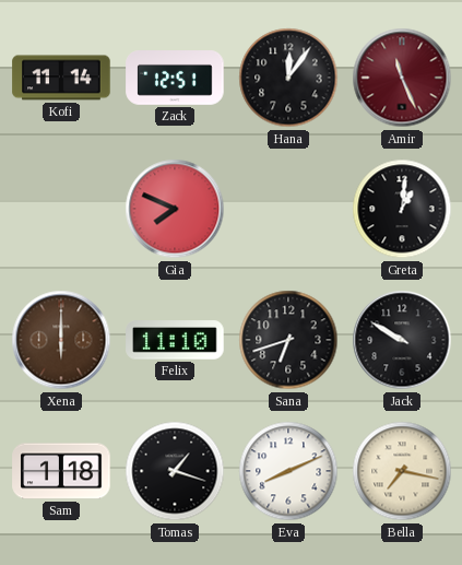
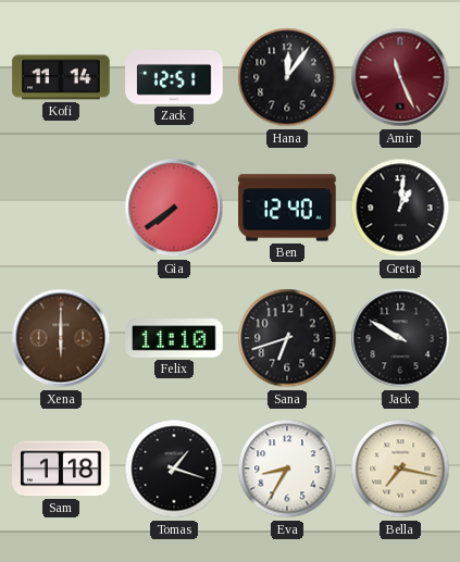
Gia: 7:49 -> 7:39
Ben: none -> 12:40
Eva: 8:11 -> 8:35
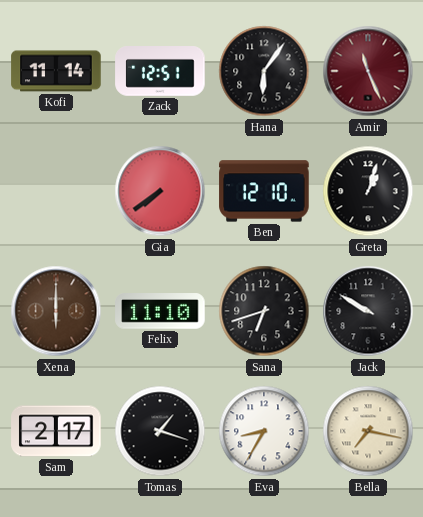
Hana: 12:06 -> 6:06
Ben: 12:40 -> 12:10
Greta: 1:01 -> 1:03
Sam: 1:18 -> 2:17
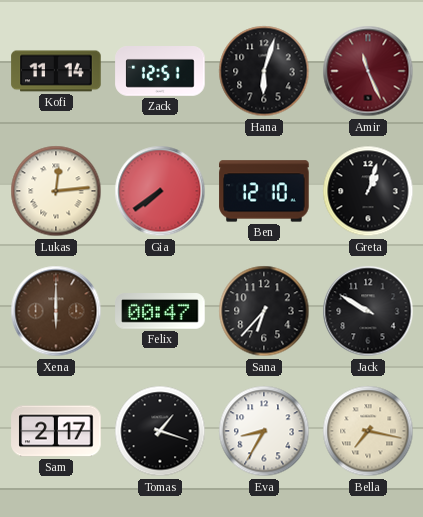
Hana: 6:06 -> 6:03
Lukas: none -> 12:14
Felix: 11:10 -> 00:47
Sana: 6:42 -> 6:37
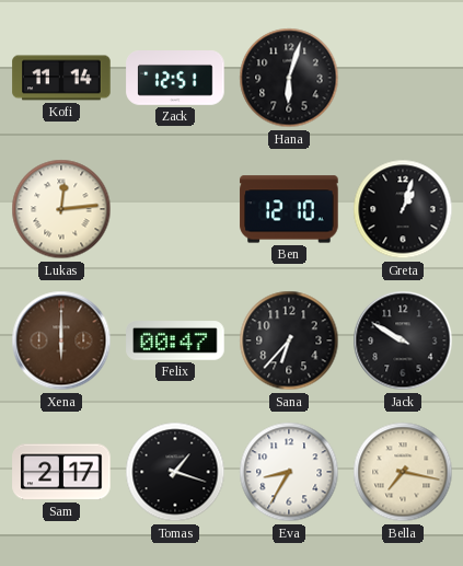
Amir: 11:26 -> none
Gia: 7:39 -> none
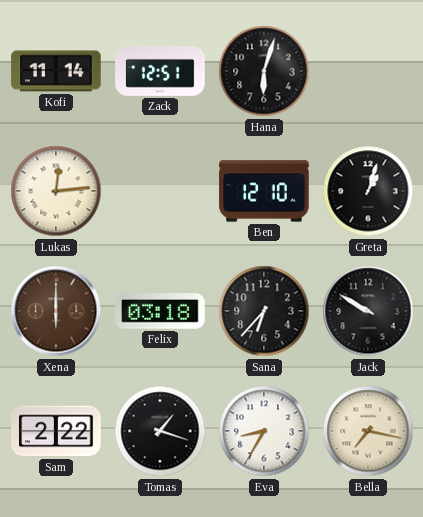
Felix: 00:47 -> 03:18
Sam: 2:17 -> 2:22
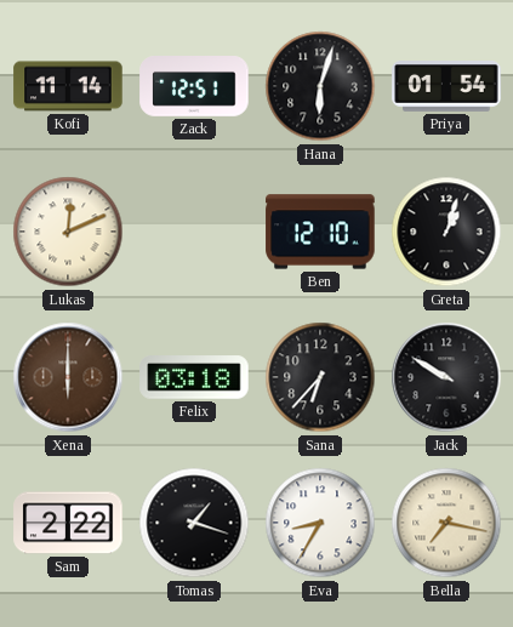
Priya: none -> 01:54
Lukas: 12:14 -> 12:11
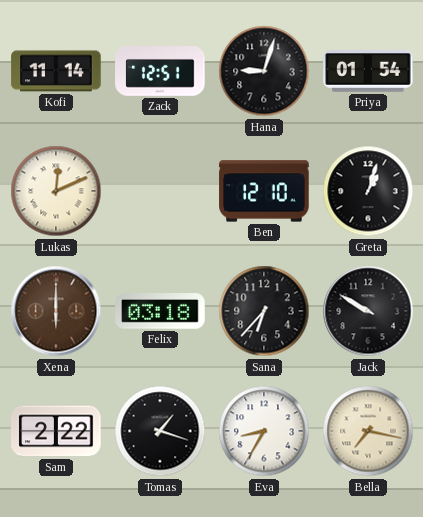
Hana: 6:03 -> 9:03
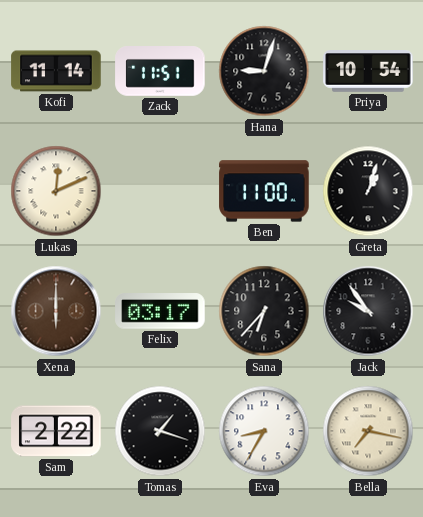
Zack: 12:51 -> 11:51
Priya: 01:54 -> 10:54
Ben: 12:10 -> 11:00
Felix: 03:18 -> 03:17
Jack: 9:50 -> 9:54
